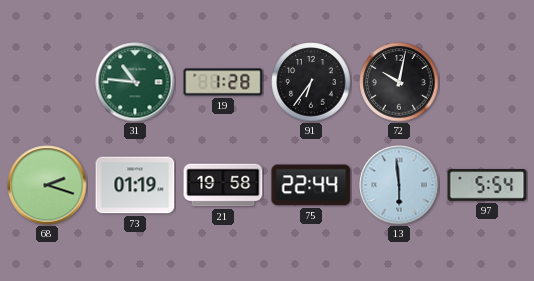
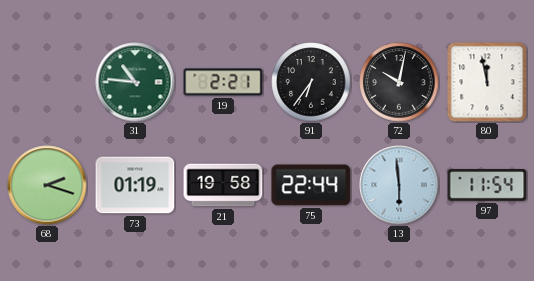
19: 1:28 -> 2:21
80: none -> 11:58
97: 5:54 -> 11:54
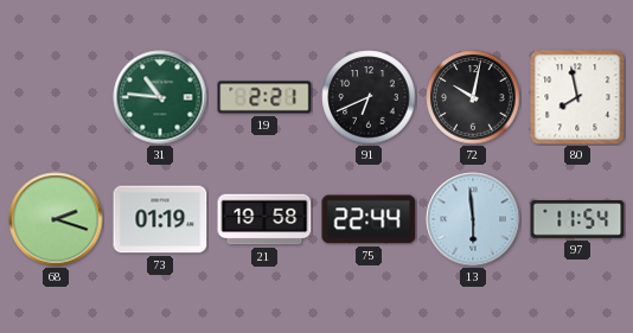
91: 6:36 -> 6:41
80: 11:58 -> 7:58
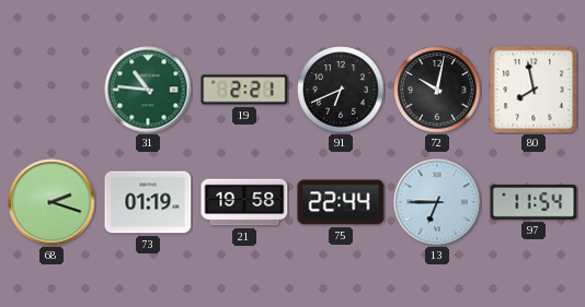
13: 5:59 -> 6:45
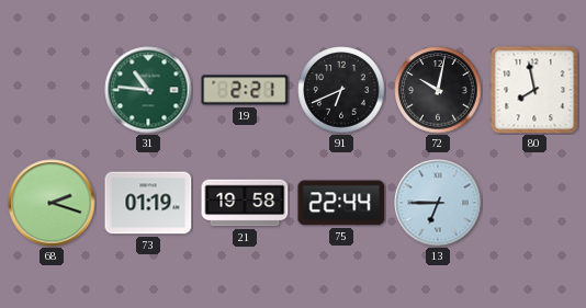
97: 11:54 -> none
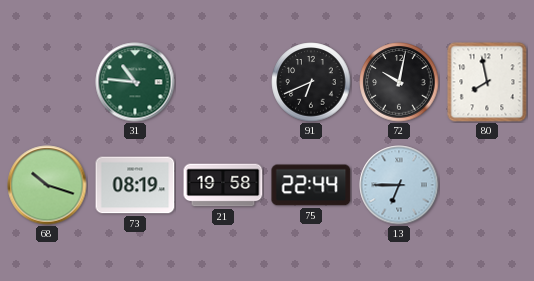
19: 2:21 -> none
68: 2:18 -> 10:18
73: 01:19 -> 08:19
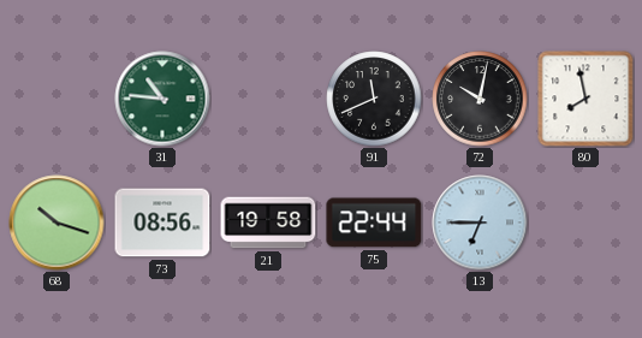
91: 6:41 -> 11:41
73: 08:19 -> 08:56
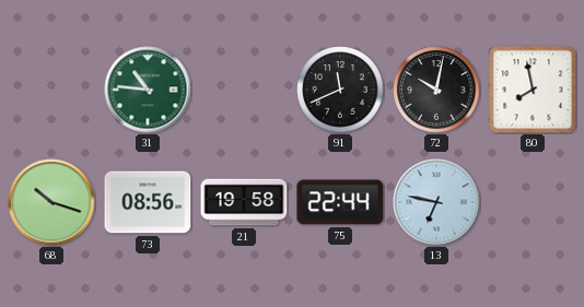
13: 6:45 -> 6:47
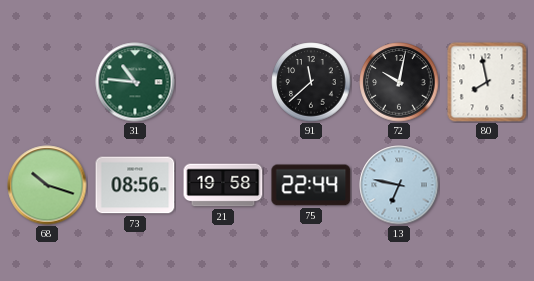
91: 11:41 -> 11:38
